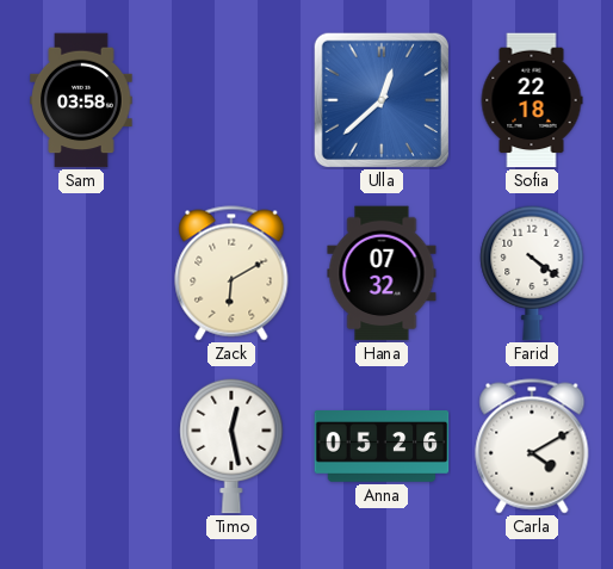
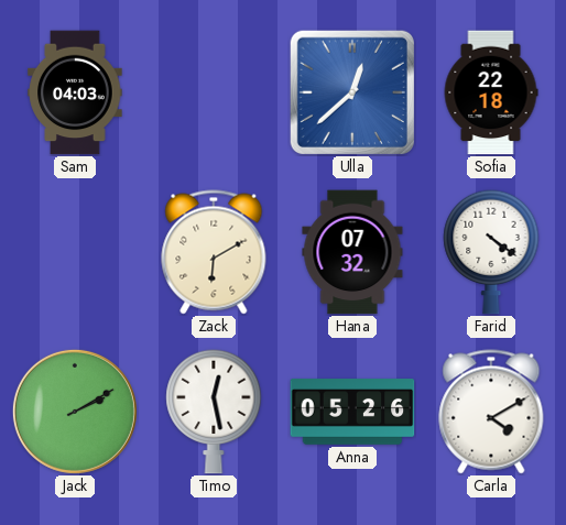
Sam: 03:58 -> 04:03
Jack: none -> 2:10
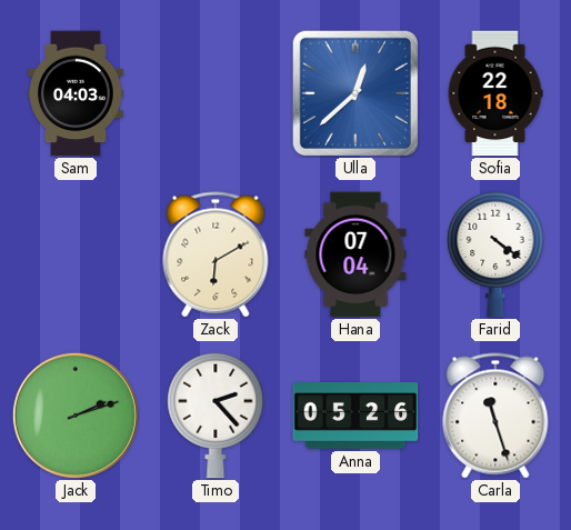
Hana: 07:32 -> 07:04
Jack: 2:10 -> 2:12
Timo: 12:28 -> 2:23
Carla: 4:10 -> 11:27
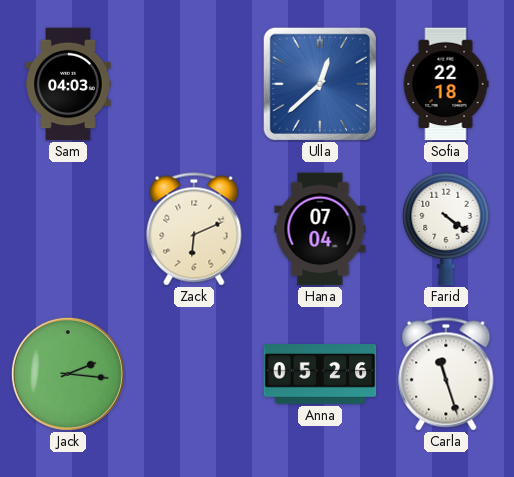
Zack: 6:10 -> 6:11
Jack: 2:12 -> 2:16
Timo: 2:23 -> none
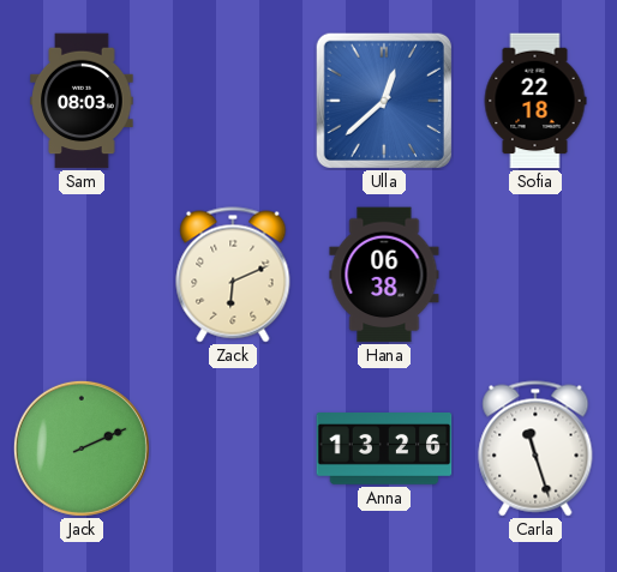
Sam: 04:03 -> 08:03
Hana: 07:04 -> 06:38
Farid: 4:21 -> none
Jack: 2:16 -> 2:11
Anna: 05:26 -> 13:26
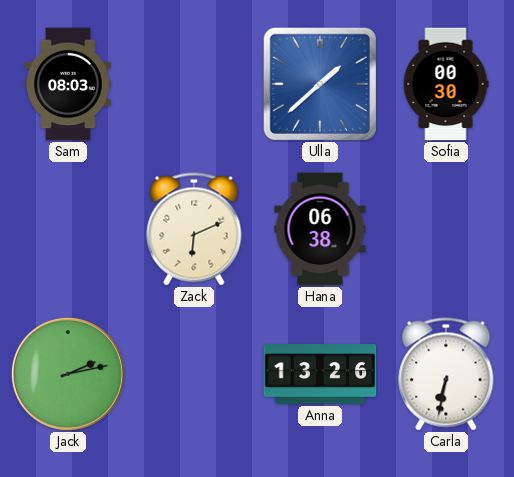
Ulla: 12:38 -> 1:38
Sofia: 22:18 -> 00:30
Jack: 2:11 -> 2:13
Carla: 11:27 -> 6:32
